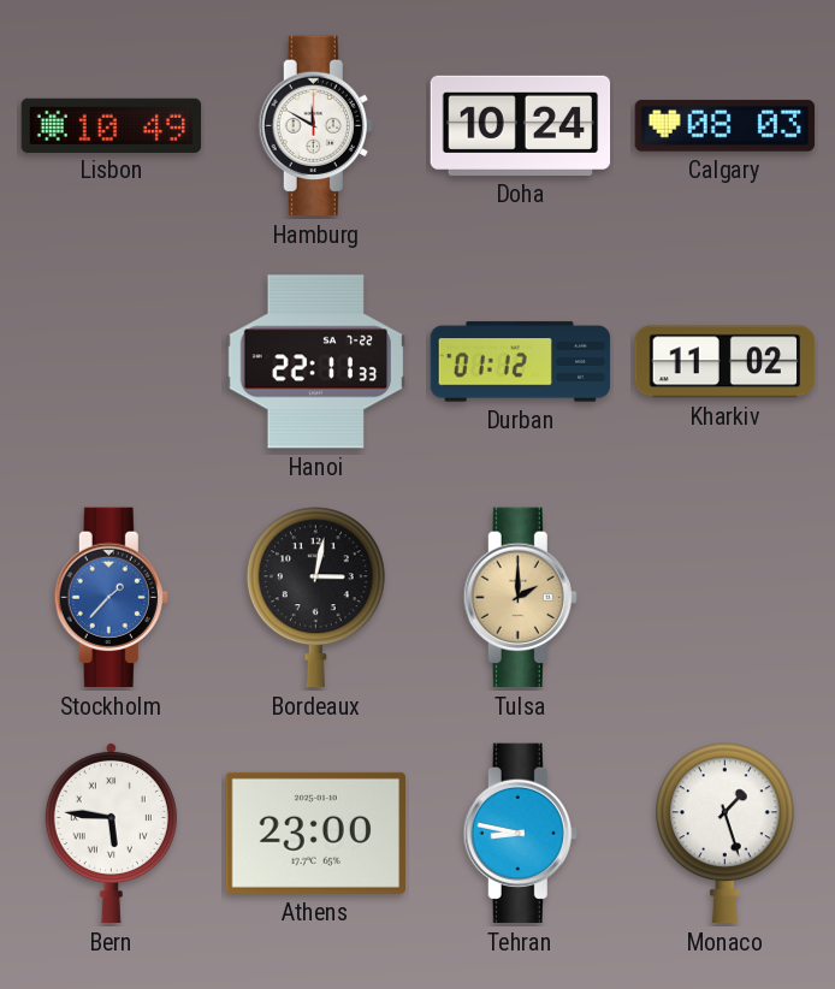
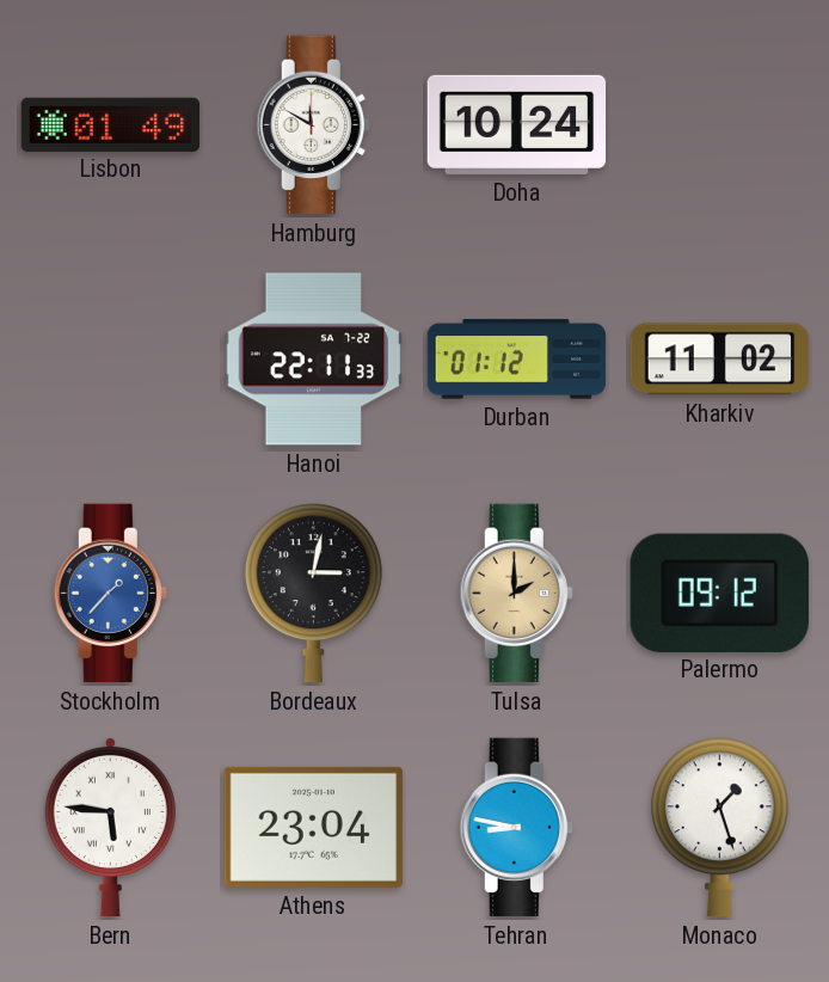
Lisbon: 10:49 -> 01:49
Calgary: 08:03 -> none
Palermo: none -> 09:12
Athens: 23:00 -> 23:04
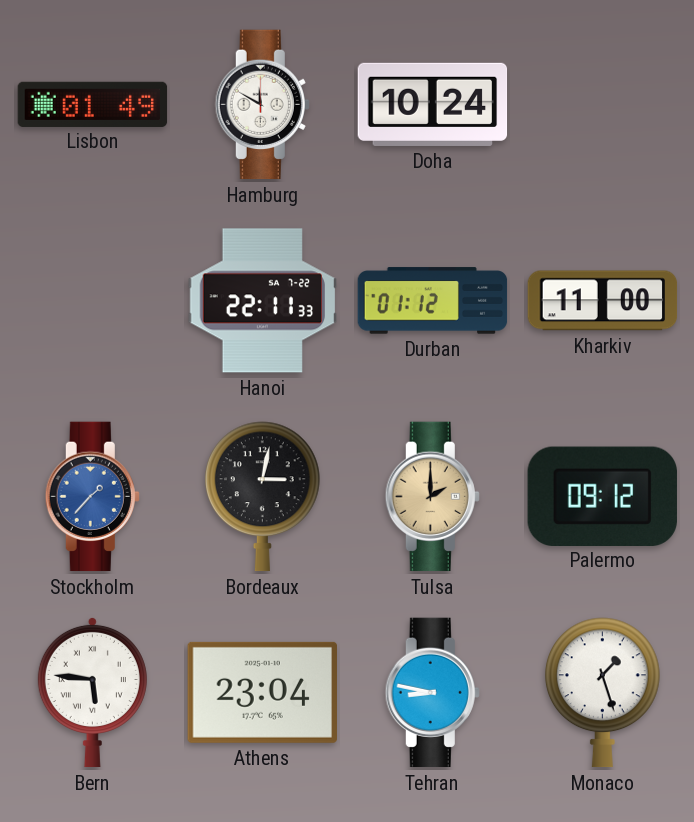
Kharkiv: 11:02 -> 11:00
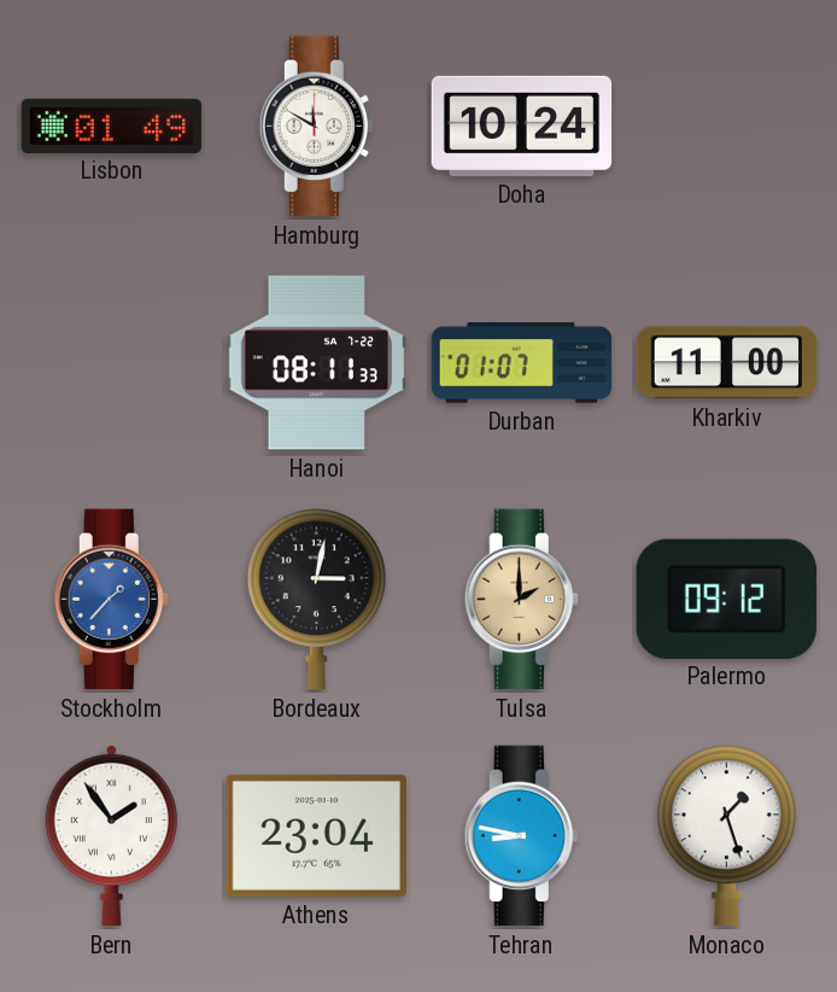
Hanoi: 22:11 -> 08:11
Durban: 01:12 -> 01:07
Bern: 5:46 -> 1:54
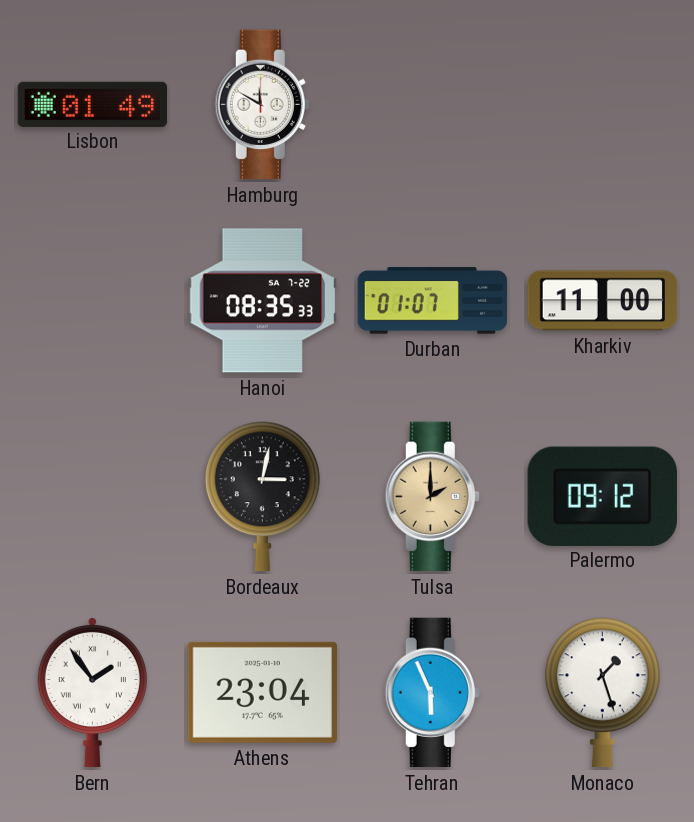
Doha: 10:24 -> none
Hanoi: 08:11 -> 08:35
Stockholm: 1:37 -> none
Tehran: 8:47 -> 5:56
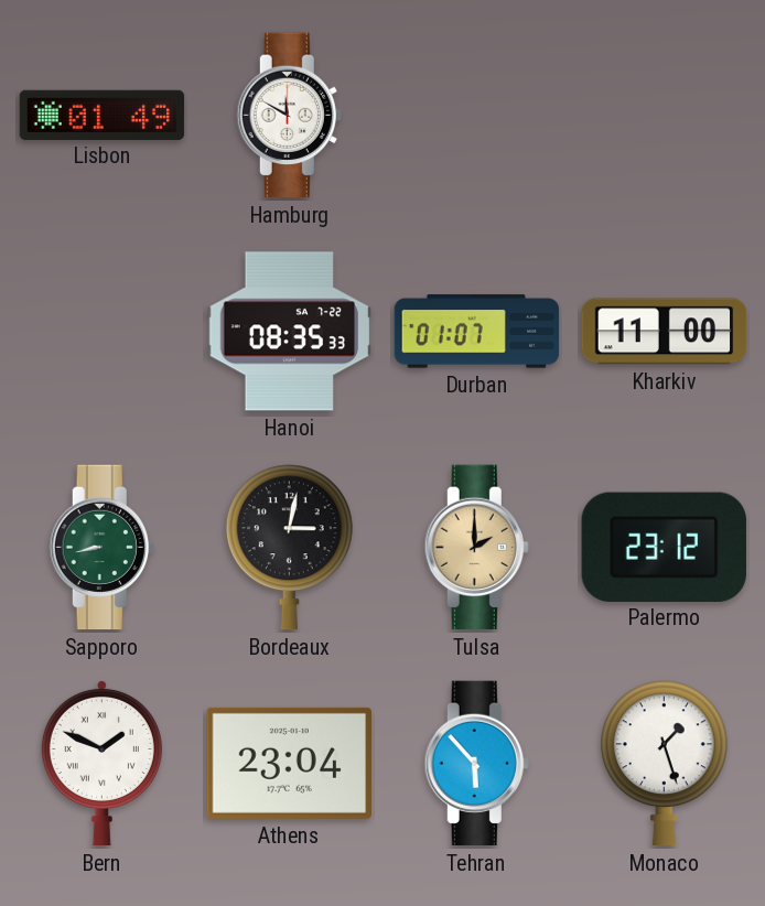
Sapporo: none -> 8:43
Palermo: 09:12 -> 23:12
Bern: 1:54 -> 1:49
Tehran: 5:56 -> 5:53
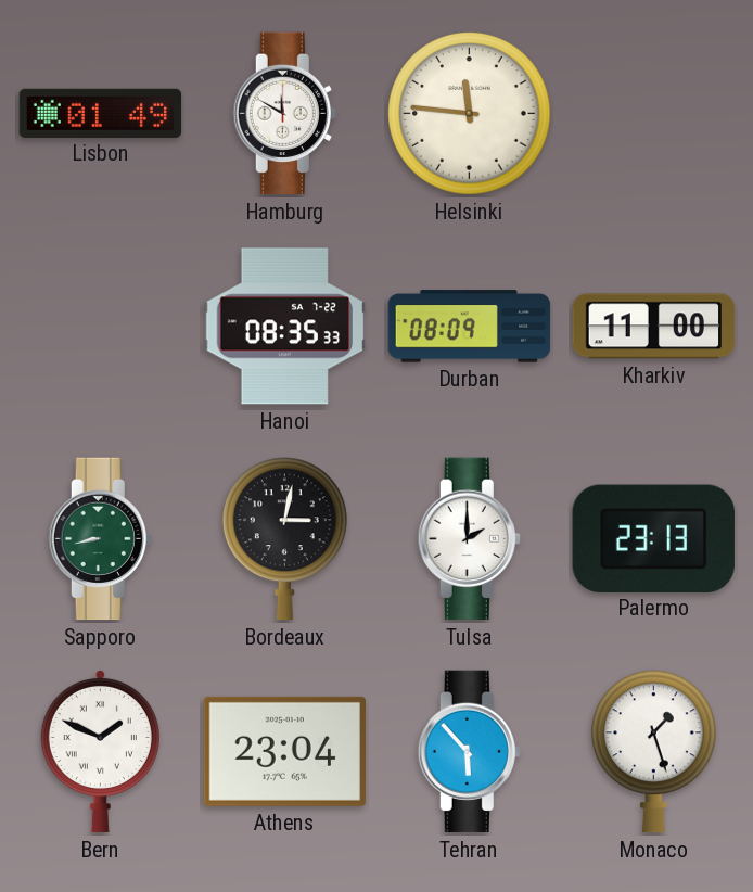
Helsinki: none -> 11:46
Durban: 01:07 -> 08:09
Tulsa dial: champagne -> white
Palermo: 23:12 -> 23:13
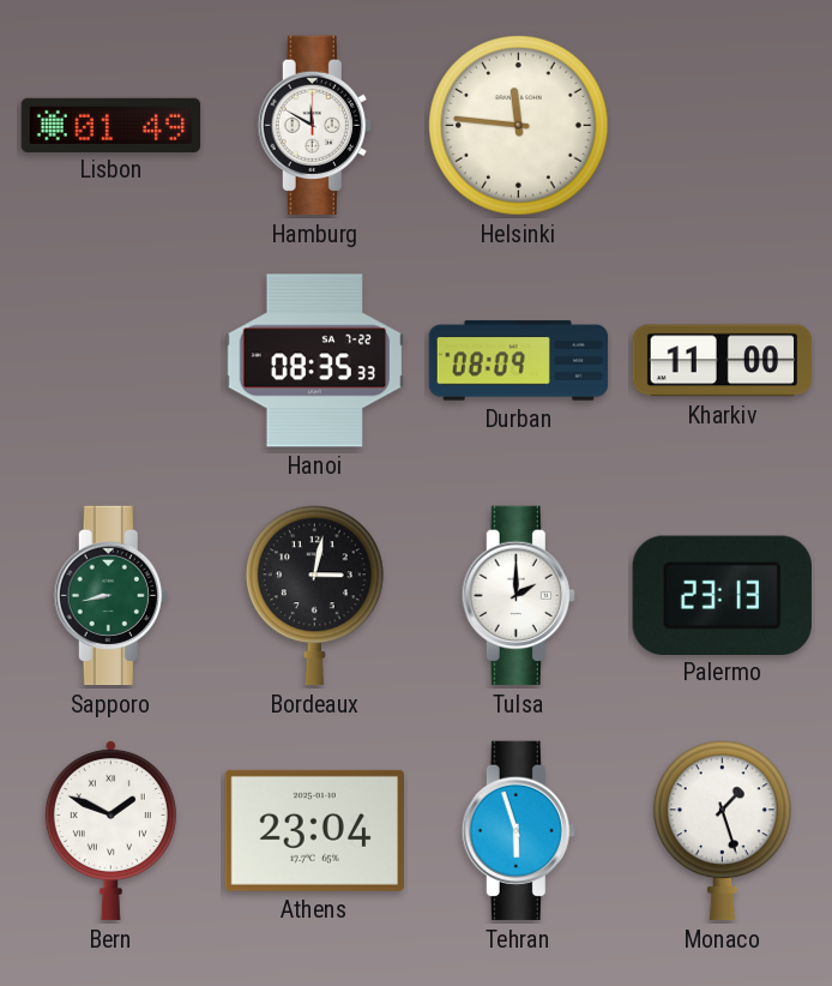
Tehran: 5:53 -> 5:57
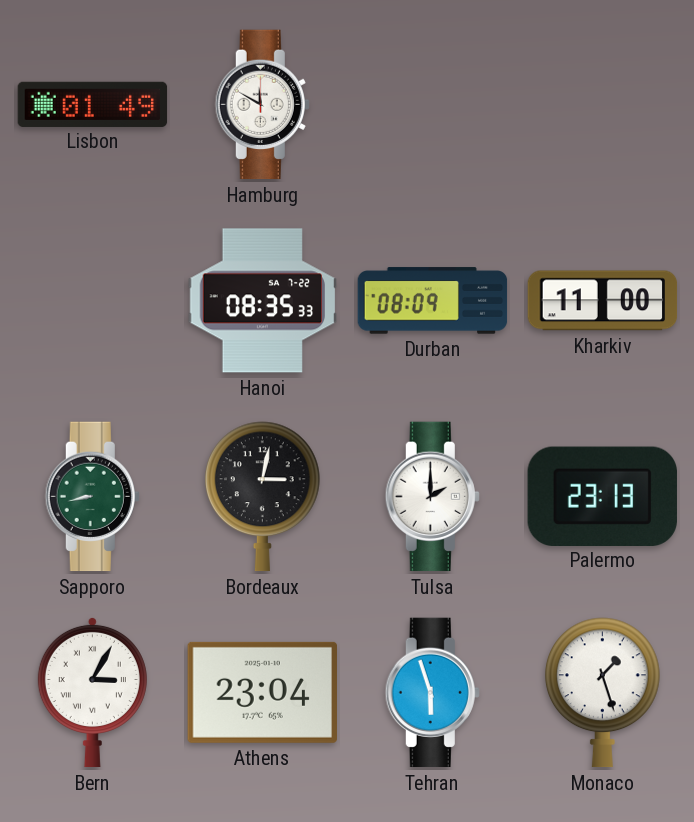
Helsinki: 11:46 -> none
Bern: 1:49 -> 3:05
